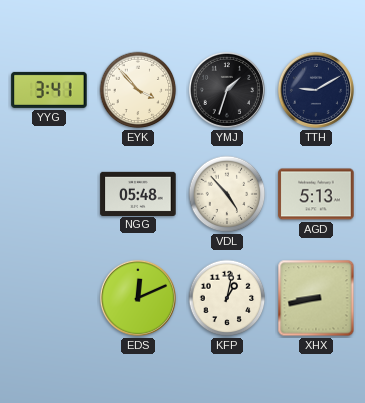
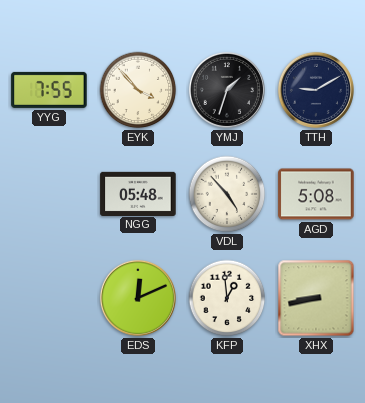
YYG: 3:41 -> 7:55
AGD: 5:13 -> 5:08
KFP: 1:02 -> 12:59
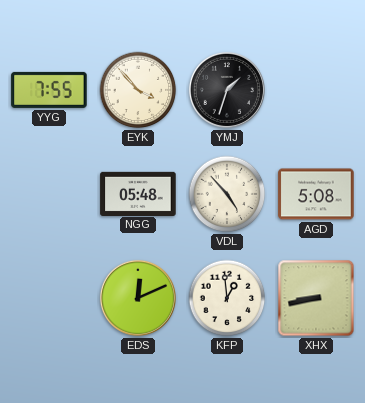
TTH: 9:10 -> none
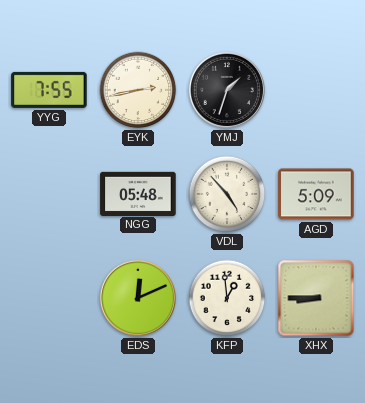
EYK: 3:53 -> 2:43
AGD: 5:08 -> 5:09
XHX: 8:43 -> 8:45
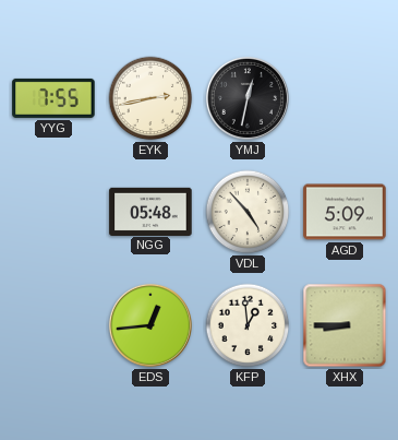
YMJ: 1:33 -> 12:32
EDS: 12:11 -> 12:44
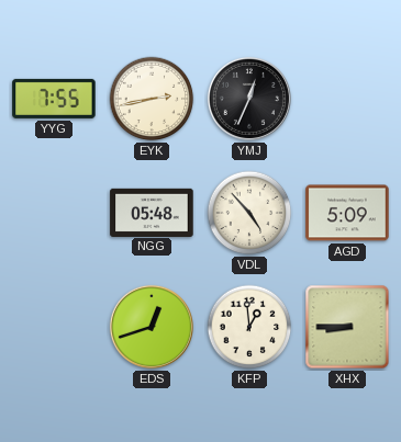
YMJ: 12:32 -> 12:34
EDS: 12:44 -> 12:42
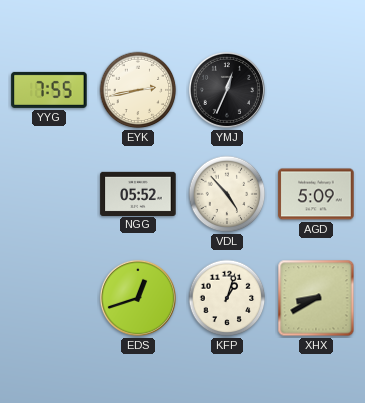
NGG: 05:48 -> 05:52
KFP: 12:59 -> 1:03
XHX: 8:45 -> 8:40
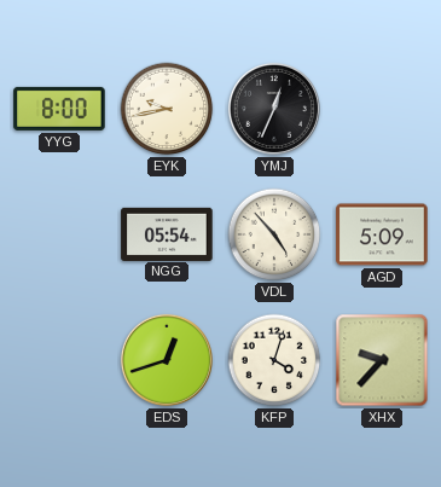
YYG: 7:55 -> 8:00
EYK: 2:43 -> 9:43
NGG: 05:52 -> 05:54
KFP: 1:03 -> 4:03
XHX: 8:40 -> 9:37
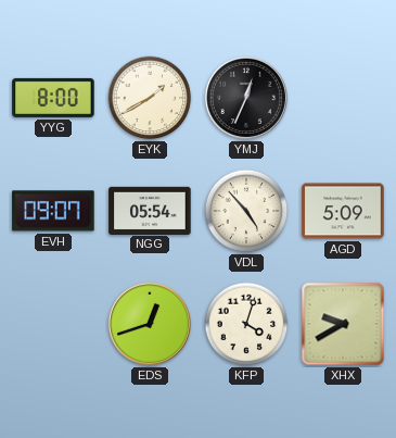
EYK: 9:43 -> 1:40
EVH: none -> 09:07
XHX: 9:37 -> 9:40
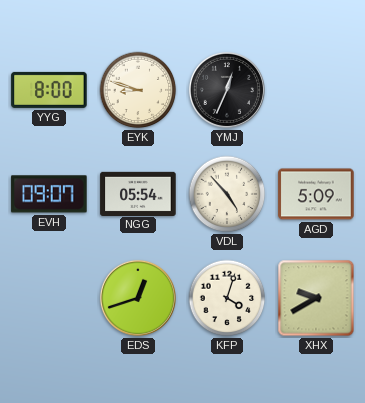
EYK: 1:40 -> 8:48
